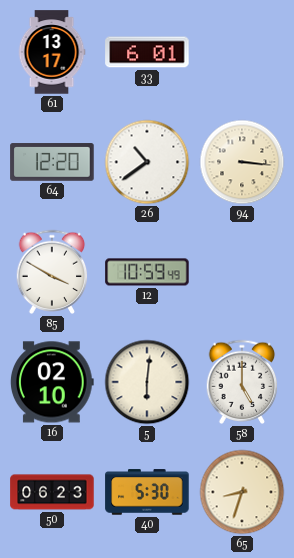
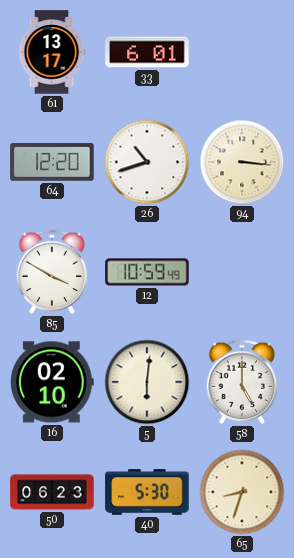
26: 10:39 -> 10:42
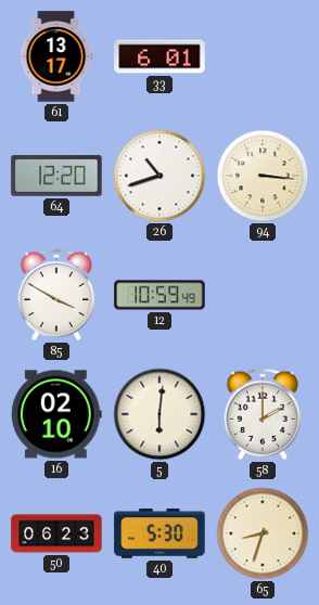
58: 5:00 -> 2:00
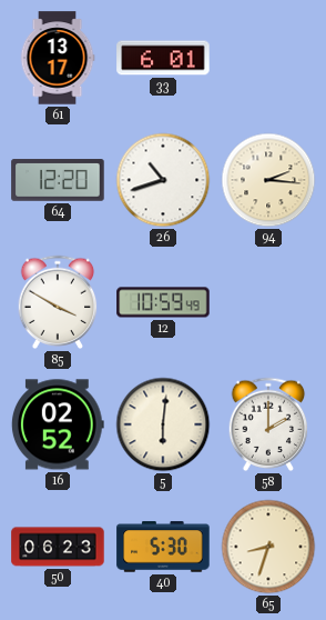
94: 3:16 -> 2:16
16: 02:10 -> 02:52
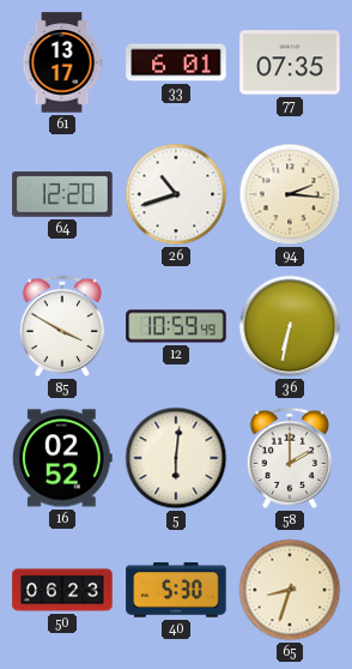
77: none -> 07:35
36: none -> 6:32
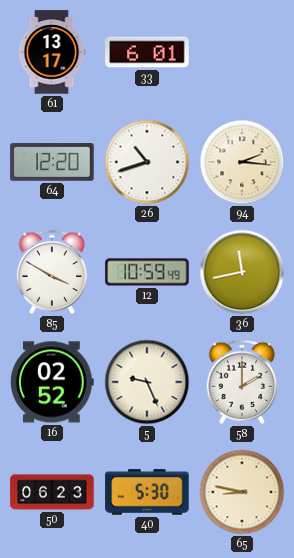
77: 07:35 -> none
36: 6:32 -> 11:43
5: 6:01 -> 9:26
65: 8:33 -> 8:47
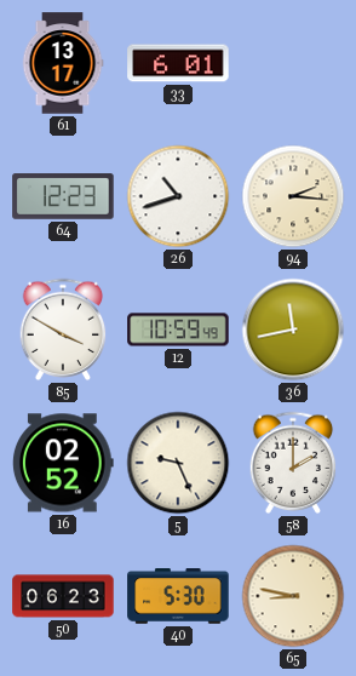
64: 12:20 -> 12:23
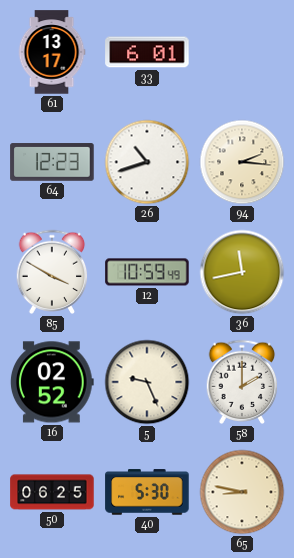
50: 06:23 -> 06:25
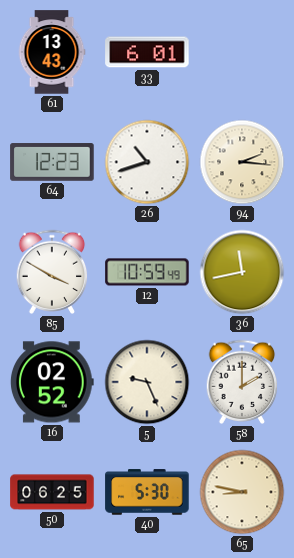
61: 13:17 -> 13:43
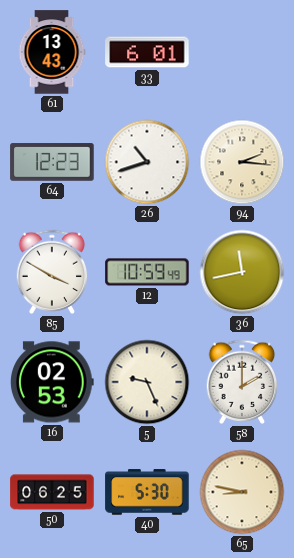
16: 02:52 -> 02:53
